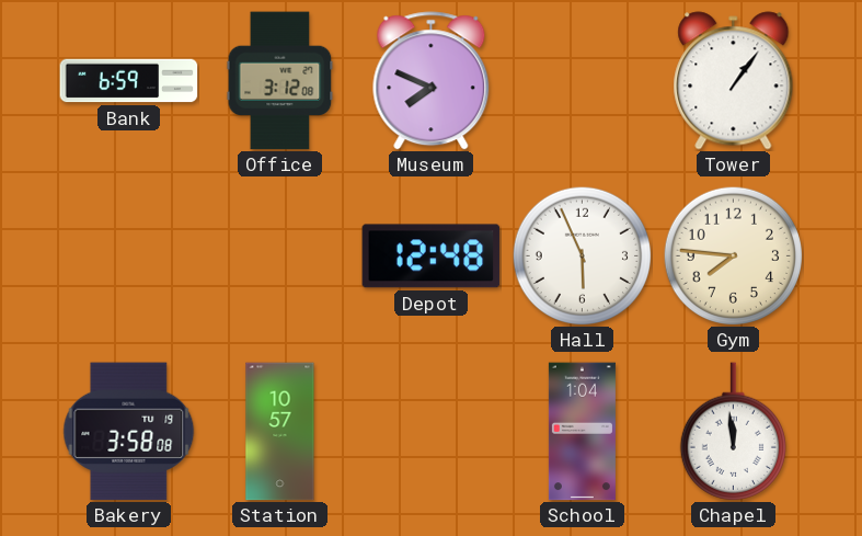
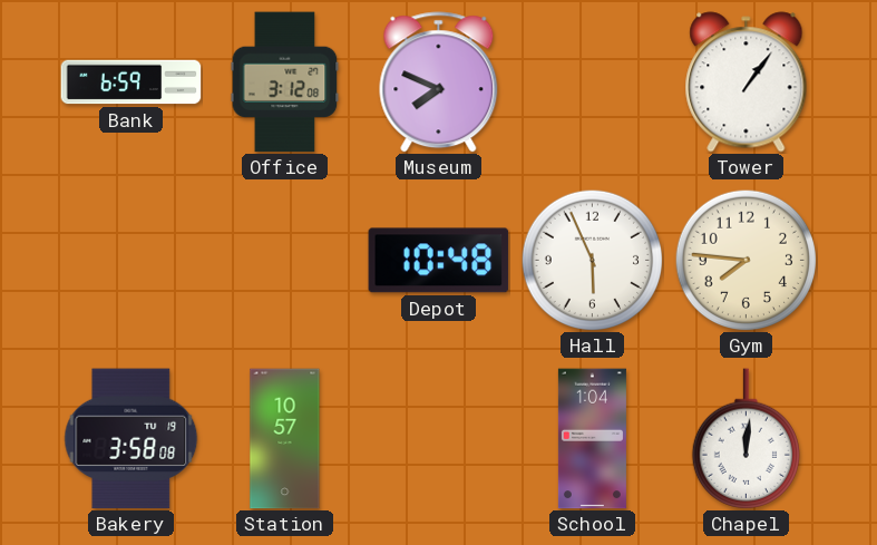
Depot: 12:48 -> 10:48
Chapel: 11:59 -> 12:01
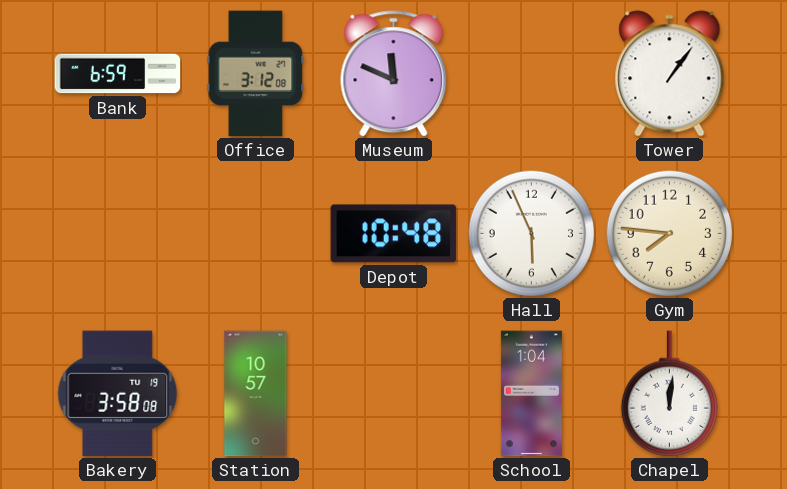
Museum: 7:49 -> 11:49
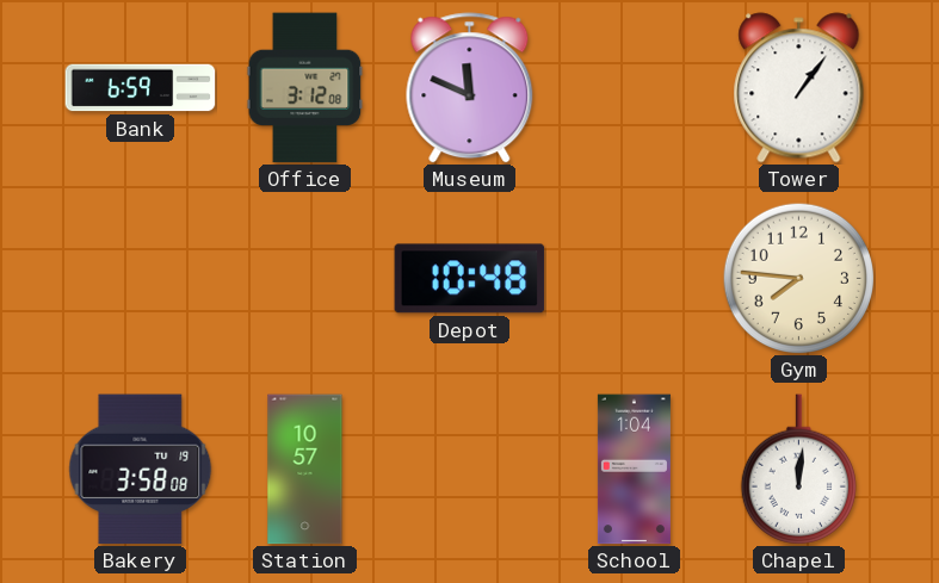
Hall: 5:56 -> none
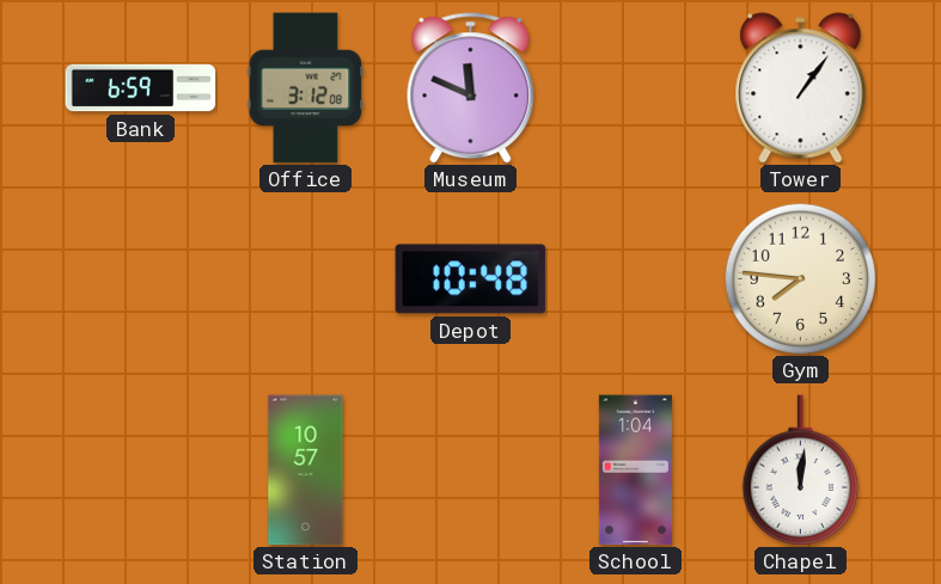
Bakery: 3:58 -> none
